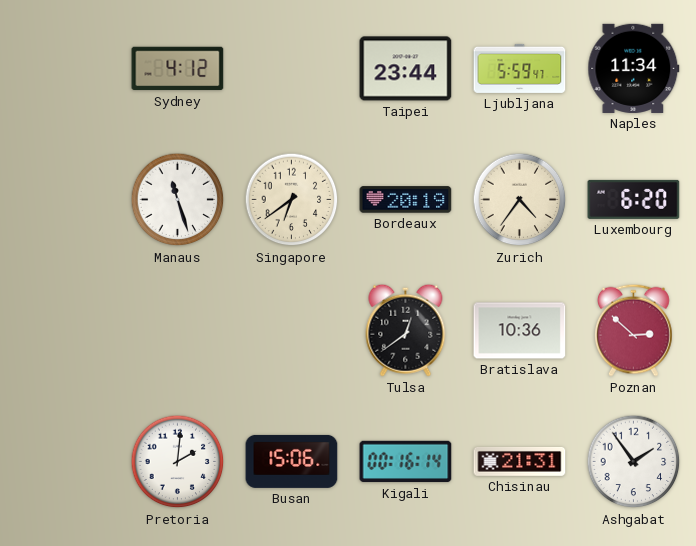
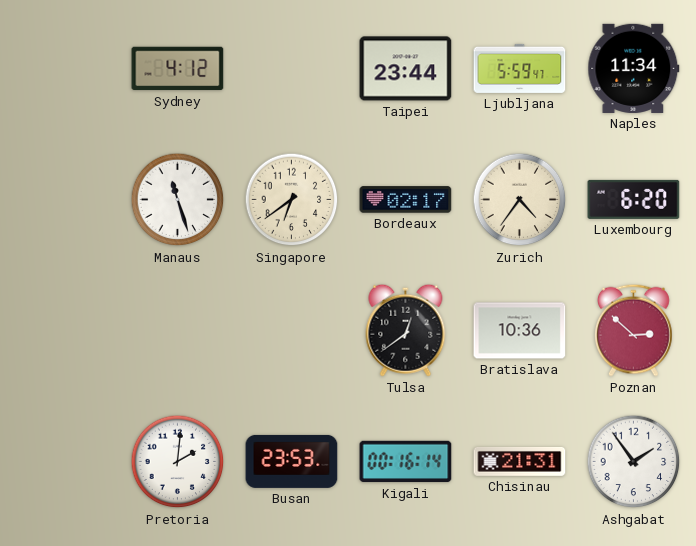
Bordeaux: 20:19 -> 02:17
Busan: 15:06 -> 23:53
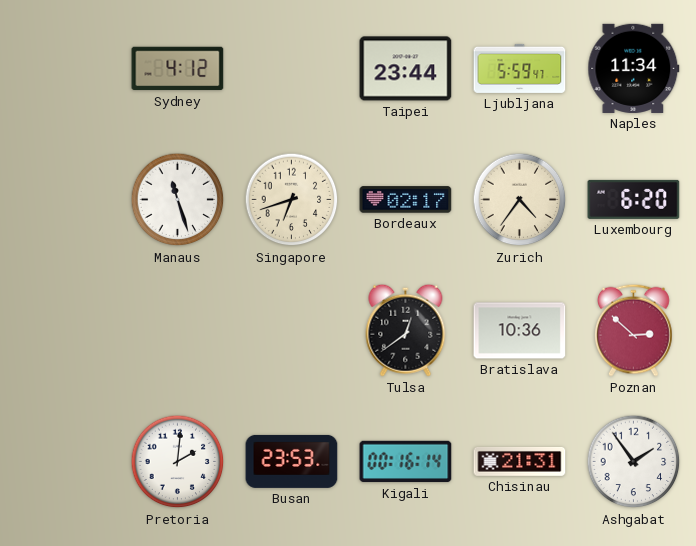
Singapore: 6:39 -> 6:42
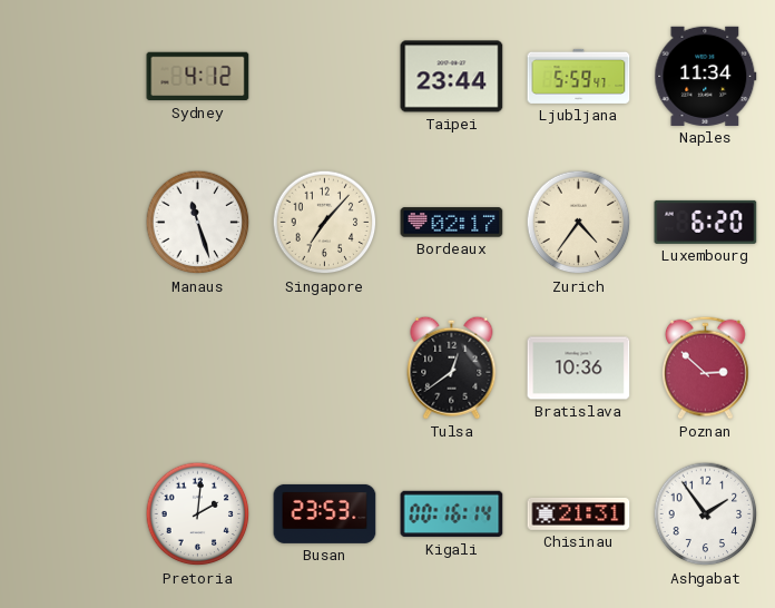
Singapore: 6:42 -> 7:07
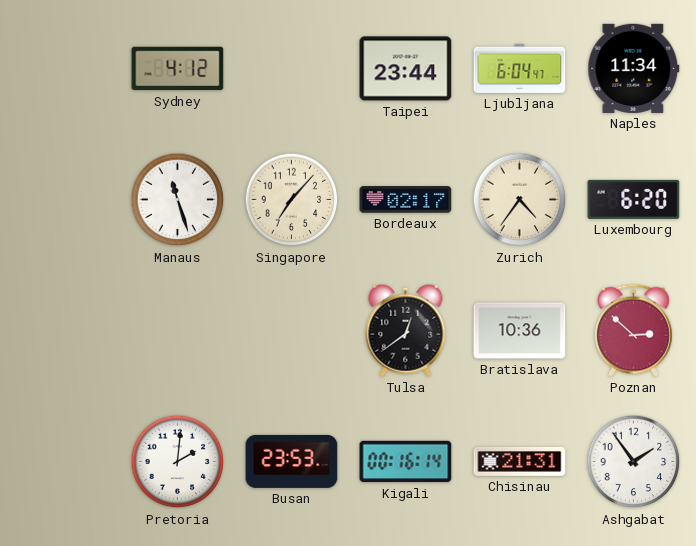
Ljubljana: 5:59 -> 6:04
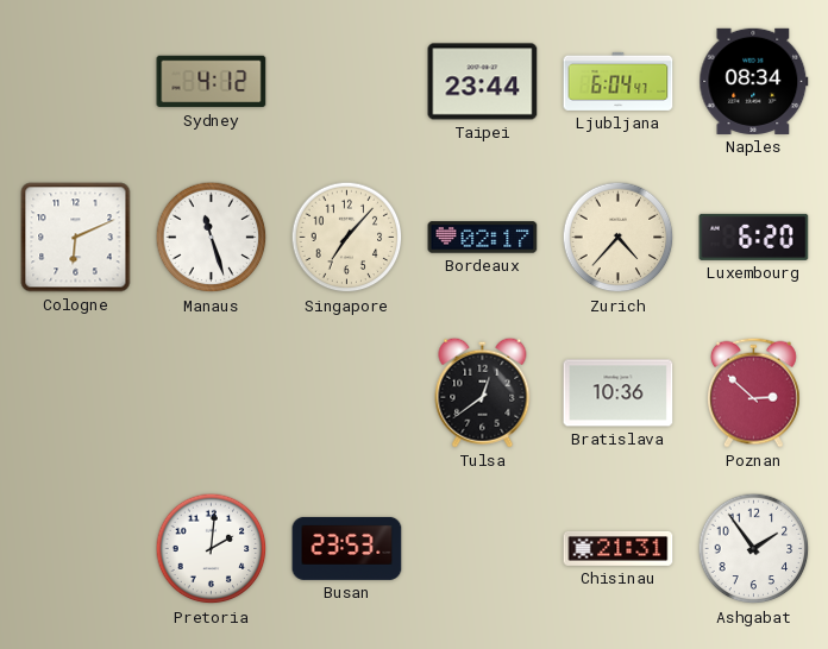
Naples: 11:34 -> 08:34
Cologne: none -> 6:11
Zurich: 4:36 -> 4:37
Kigali: 00:16 -> none
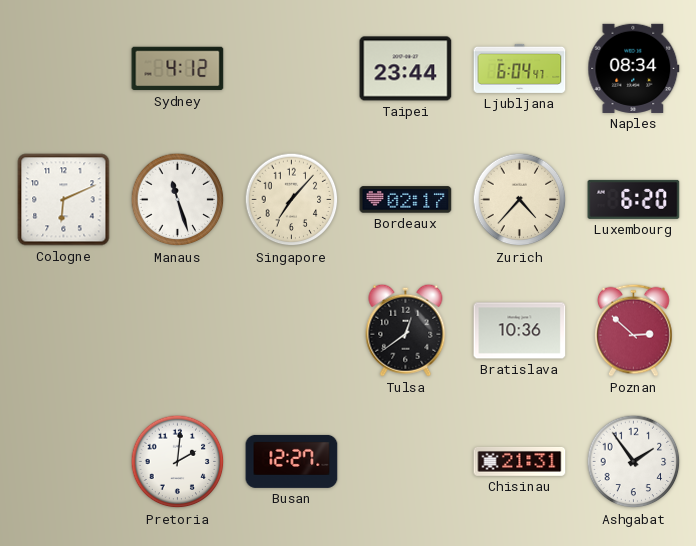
Busan: 23:53 -> 12:27
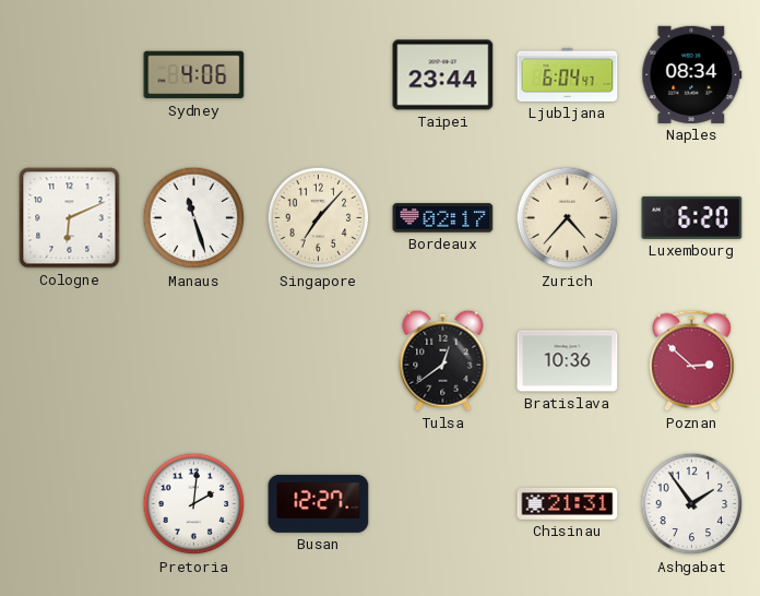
Sydney: 4:12 -> 4:06
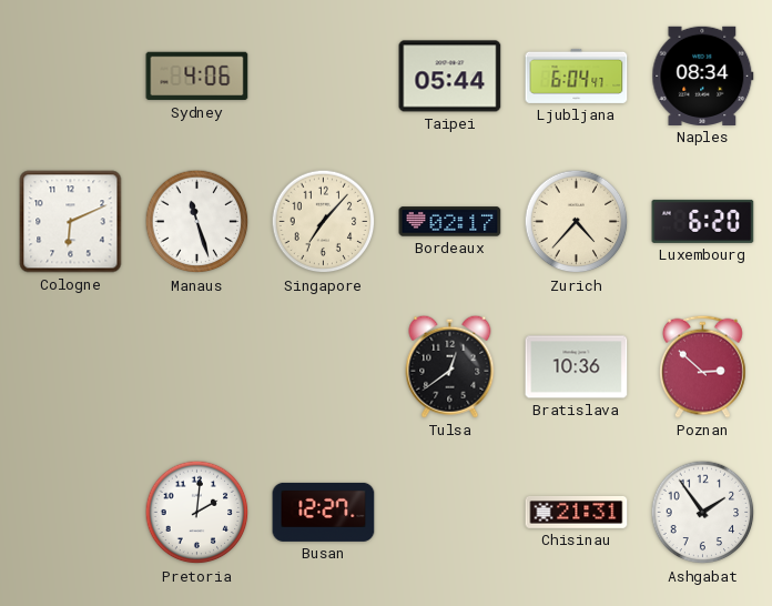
Taipei: 23:44 -> 05:44
